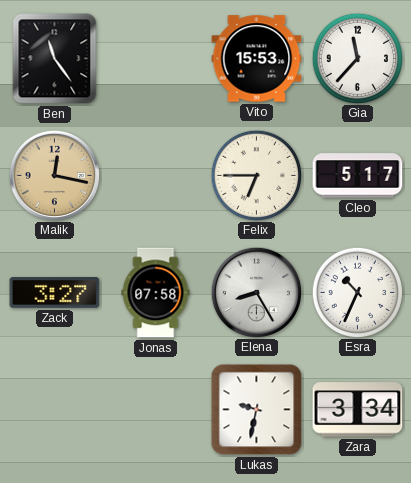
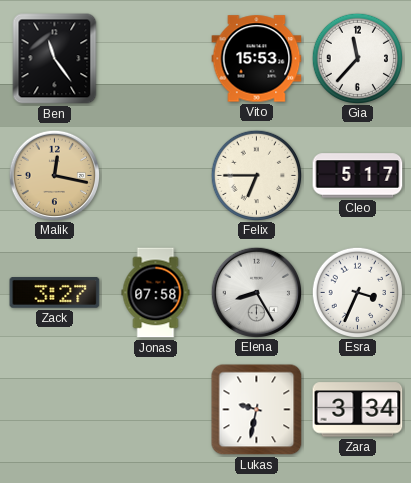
Esra: 10:34 -> 3:34
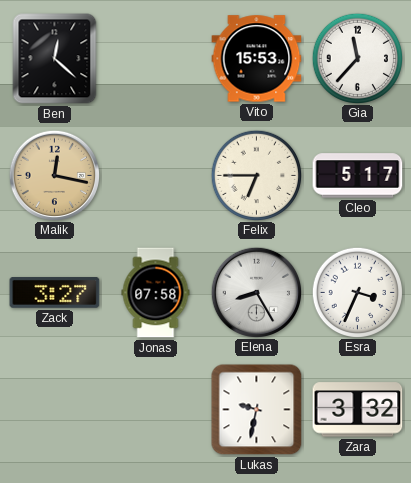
Ben: 11:24 -> 12:22
Zara: 3:34 -> 3:32
